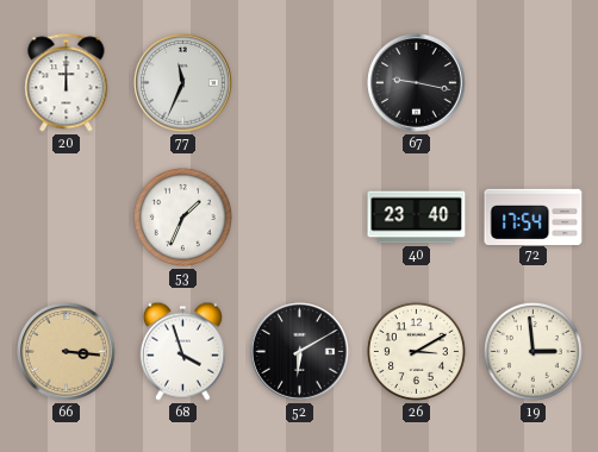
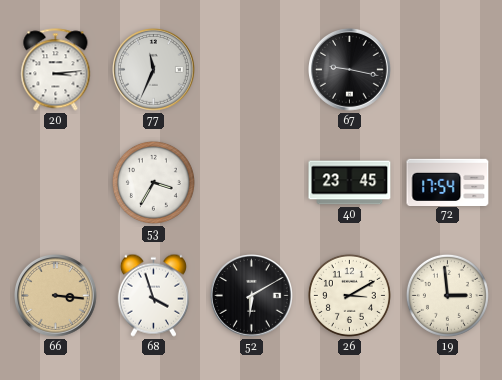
20: 12:00 -> 3:14
53: 1:34 -> 3:35
40: 23:40 -> 23:45
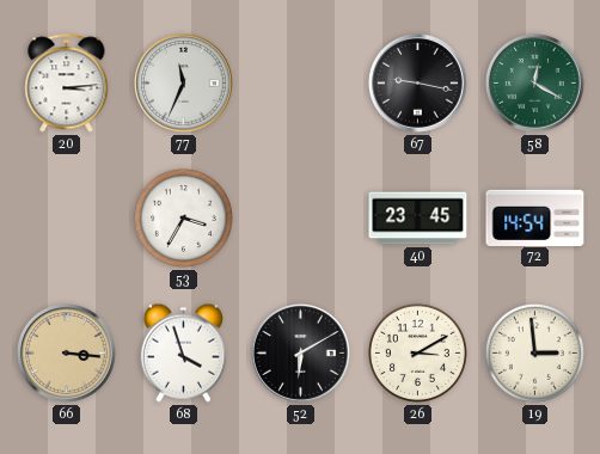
58: none -> 12:20
72: 17:54 -> 14:54
